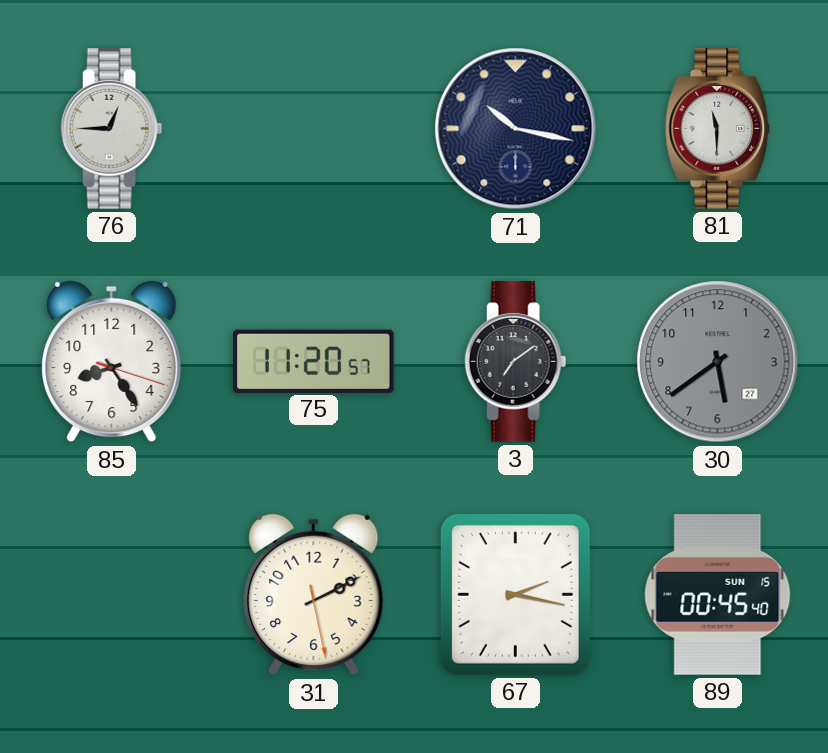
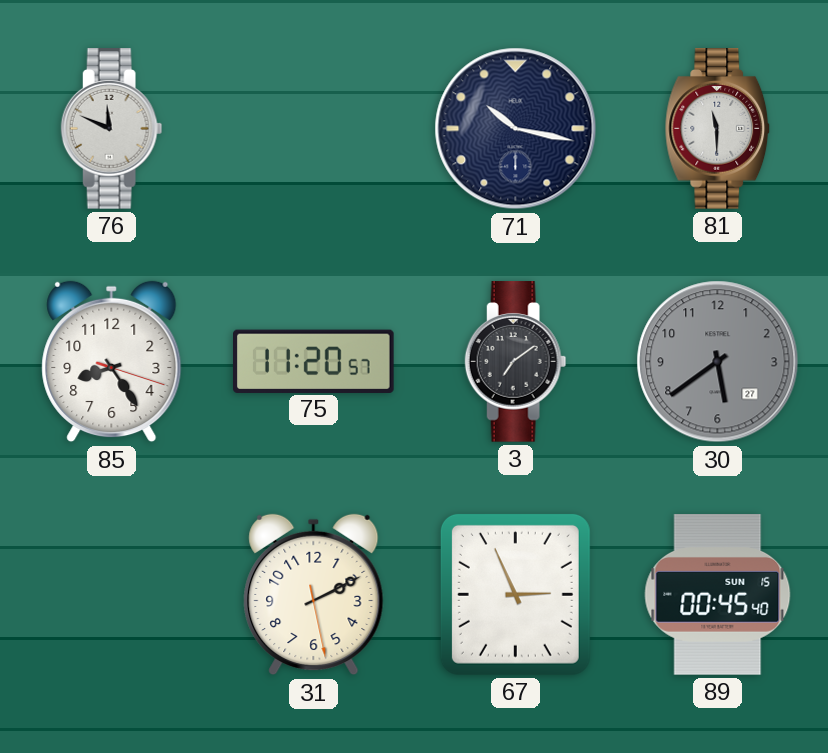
76: 12:45 -> 11:49
67: 2:17 -> 2:56
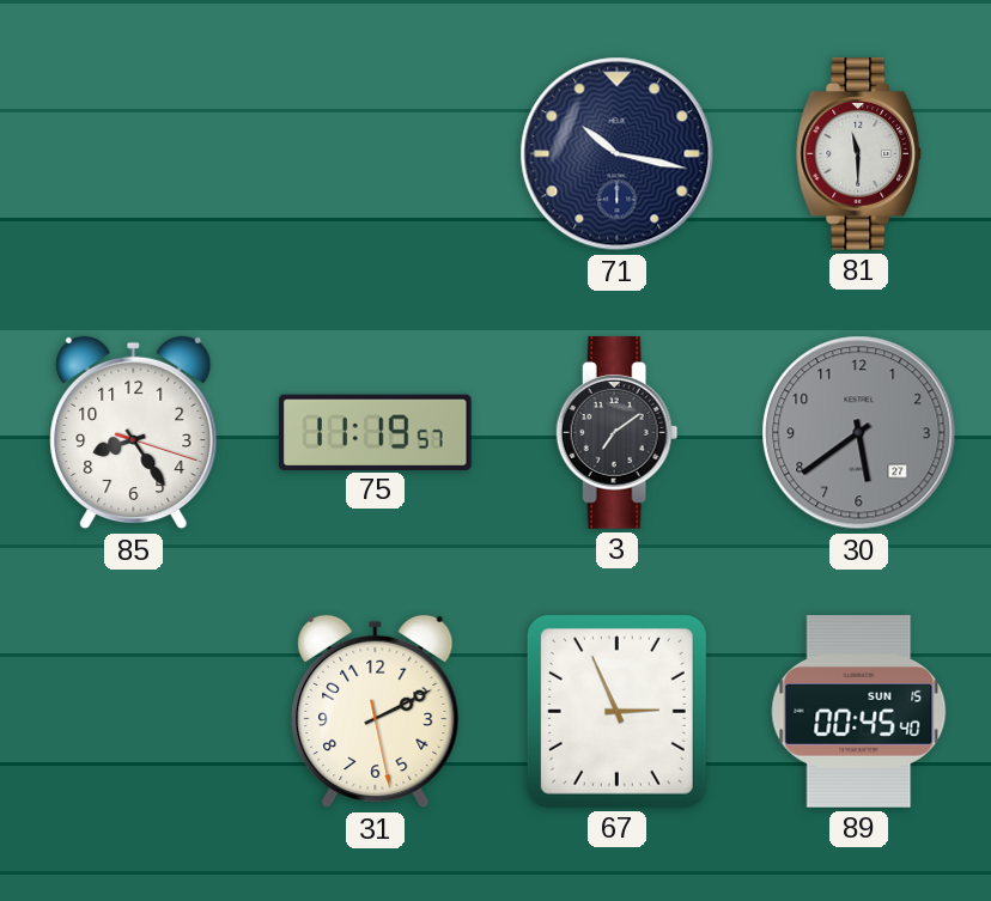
76: 11:49 -> none
75: 11:20 -> 11:19
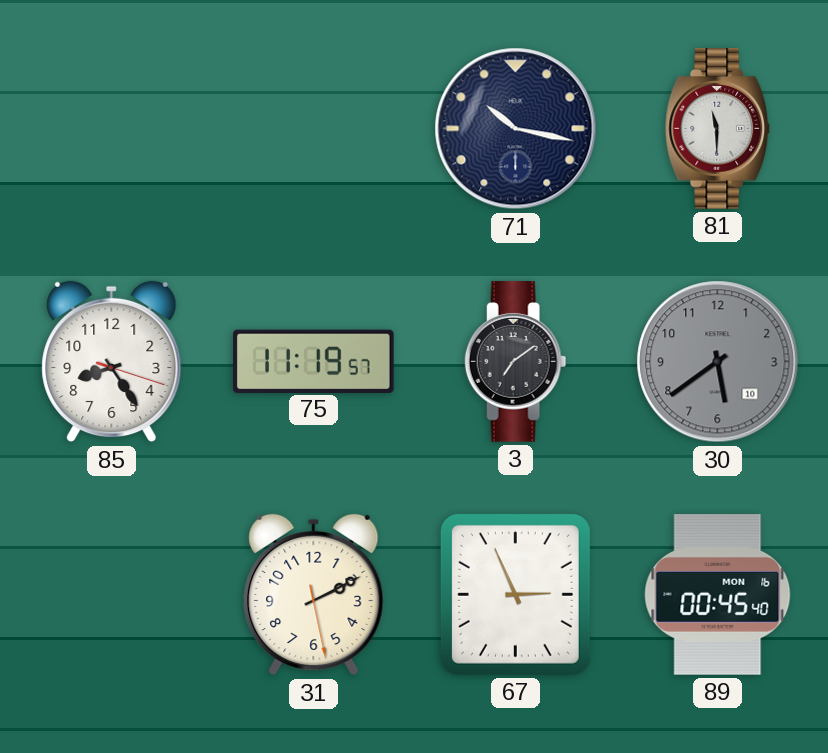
30 date: 27 -> 10
89 date: SUN 15 -> MON 16
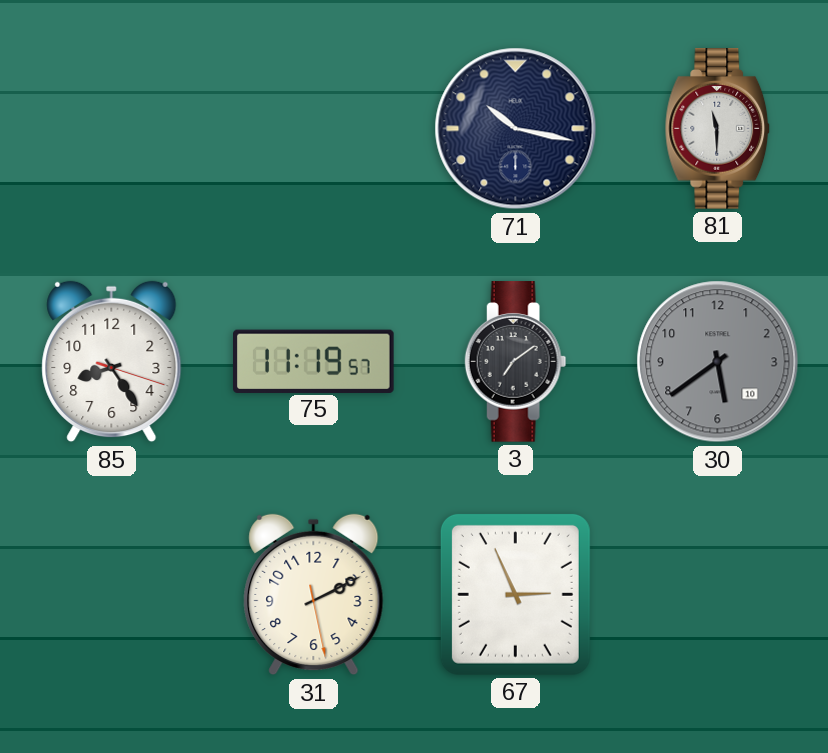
89: 00:45 -> none
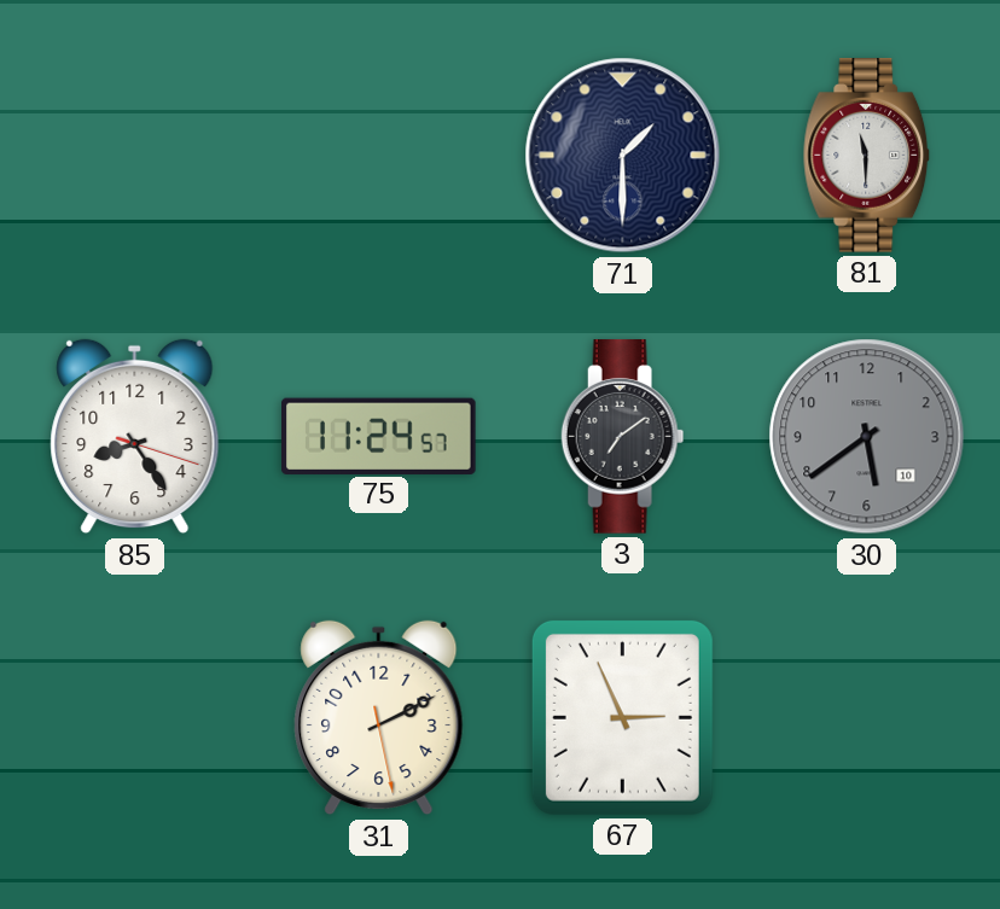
71: 10:17 -> 1:30
75: 11:19 -> 11:24
